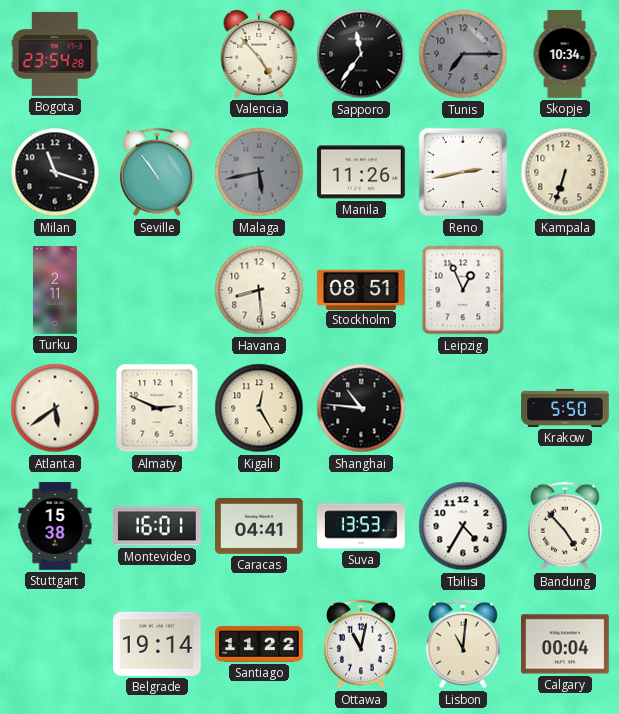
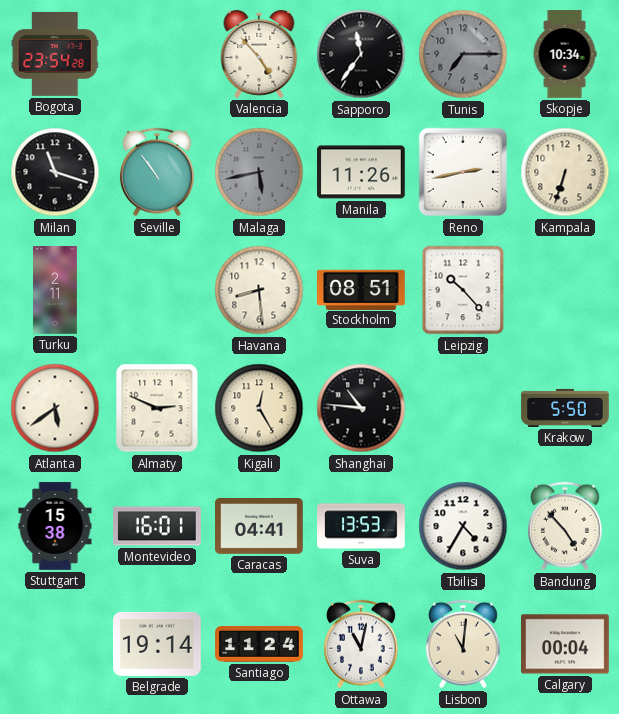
Leipzig: 12:56 -> 10:23
Santiago: 11:22 -> 11:24
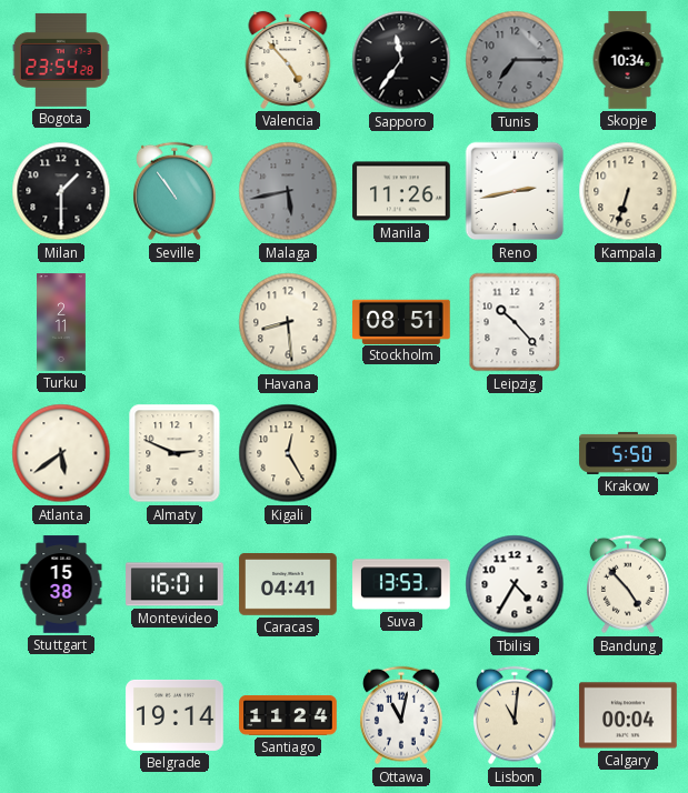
Milan: 11:18 -> 1:30
Shanghai: 10:46 -> none
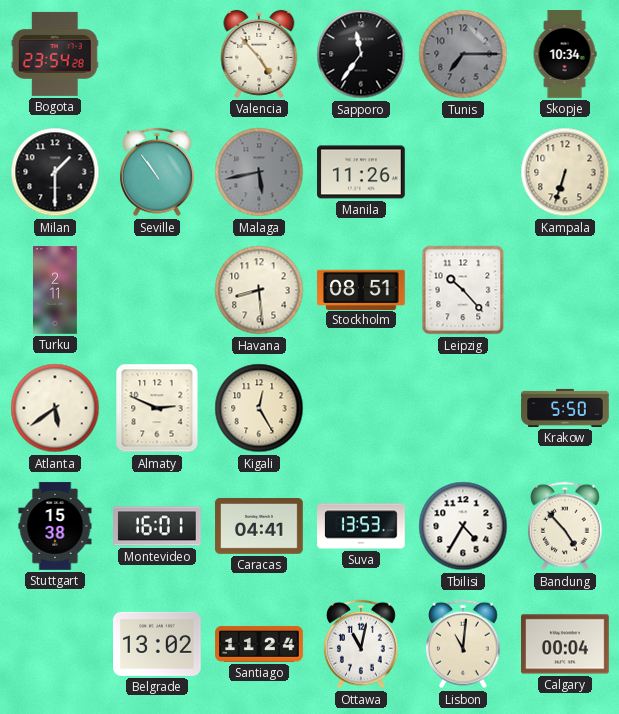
Reno: 2:43 -> none
Belgrade: 19:14 -> 13:02
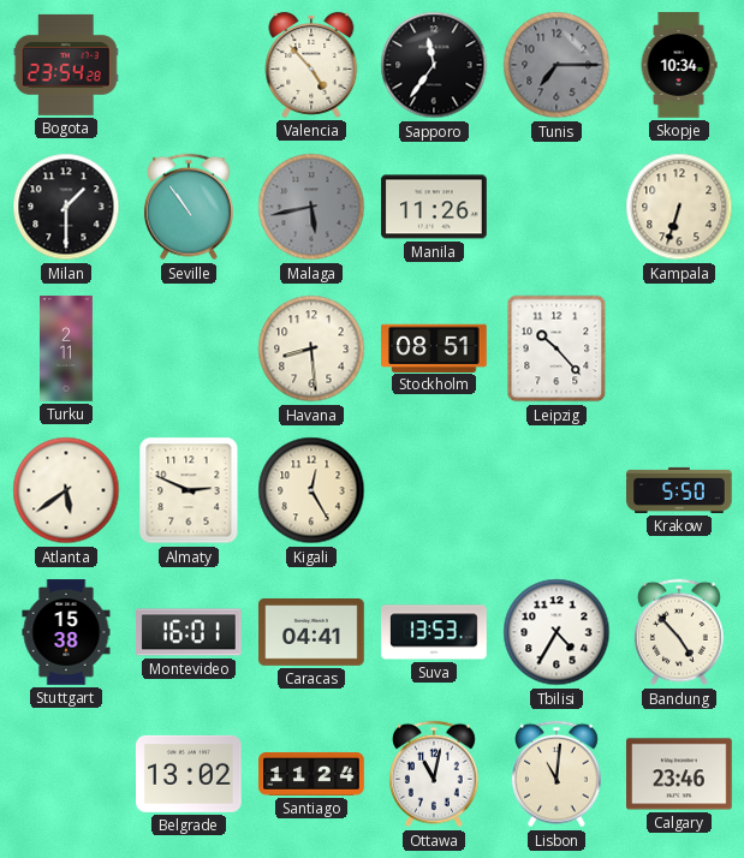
Calgary: 00:04 -> 23:46
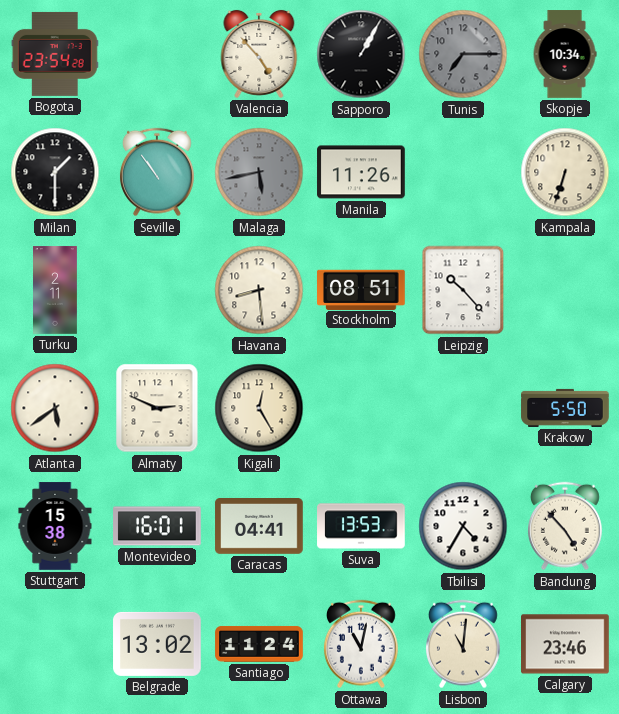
Sapporo: 11:36 -> 1:05
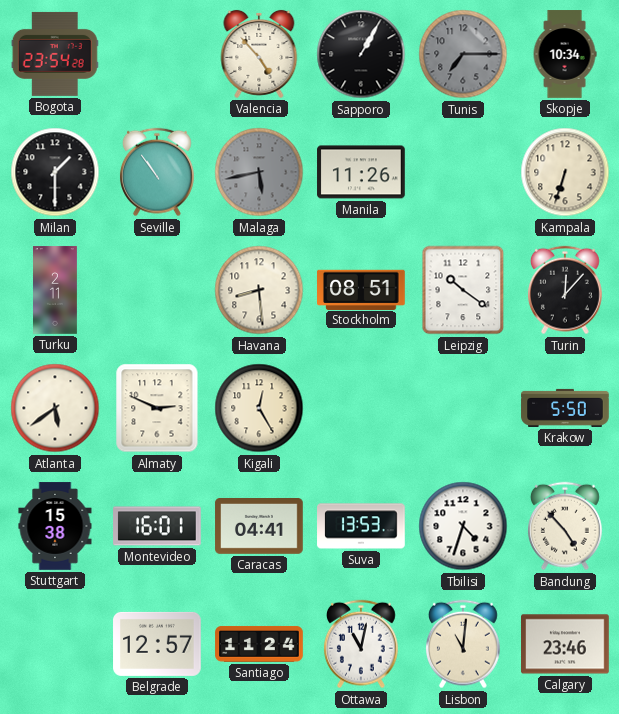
Leipzig: 10:23 -> 10:21
Turin: none -> 12:07
Tbilisi: 4:35 -> 4:33
Belgrade: 13:02 -> 12:57
